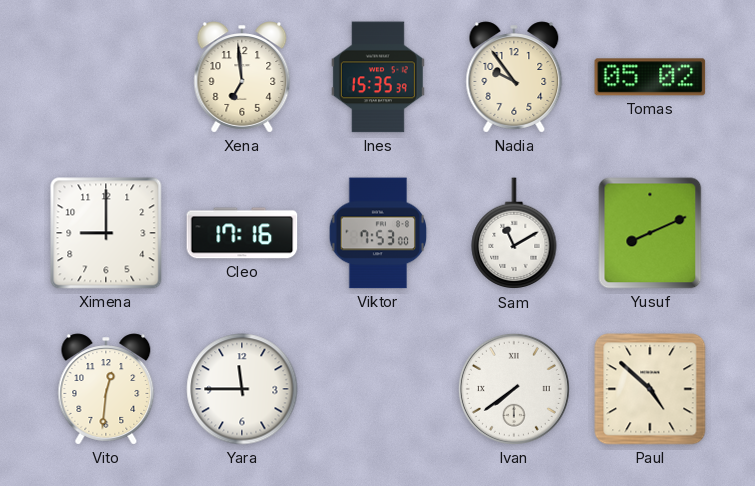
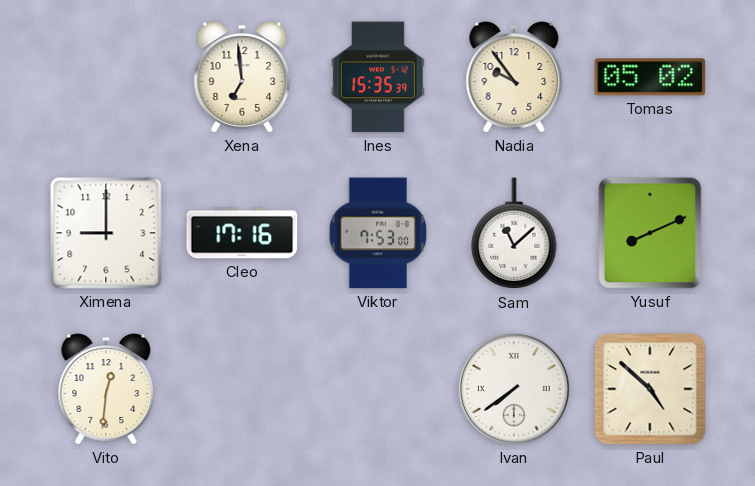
Sam: 11:10 -> 11:08
Yara: 11:45 -> none
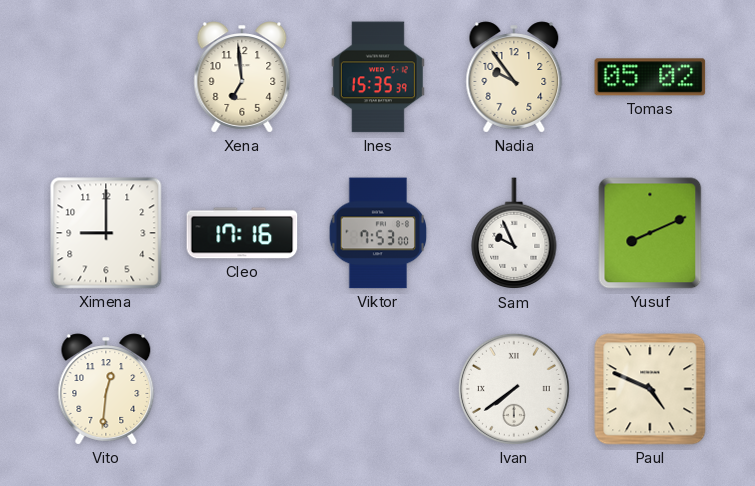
Sam: 11:08 -> 9:56
Paul: 4:52 -> 4:49
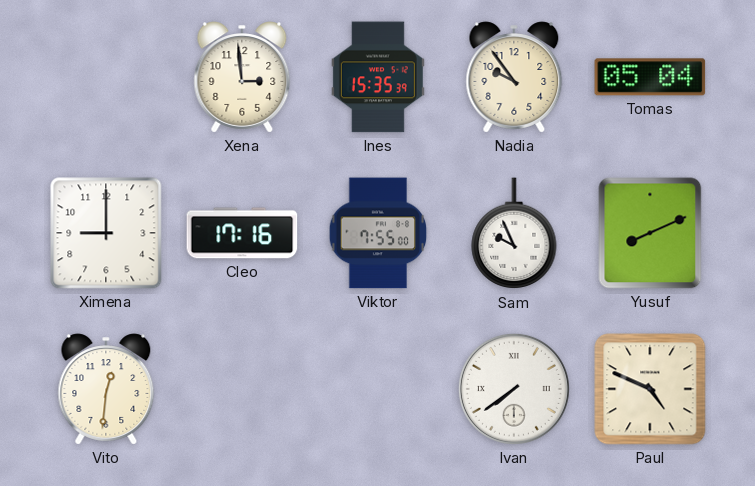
Xena: 6:59 -> 2:59
Tomas: 05:02 -> 05:04
Viktor: 7:53 -> 7:55
